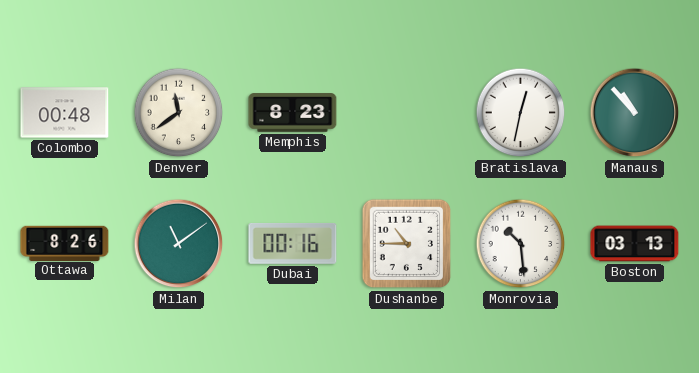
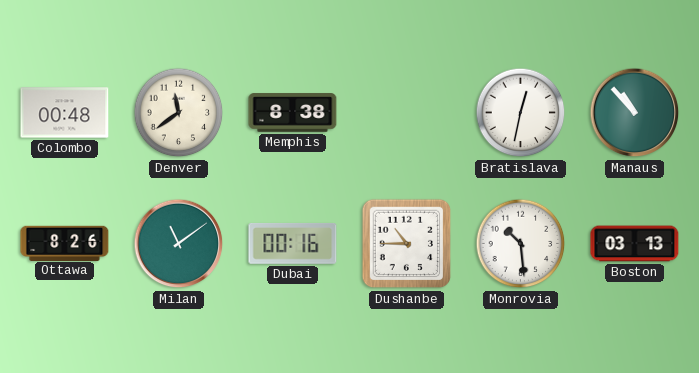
Memphis: 8:23 -> 8:38
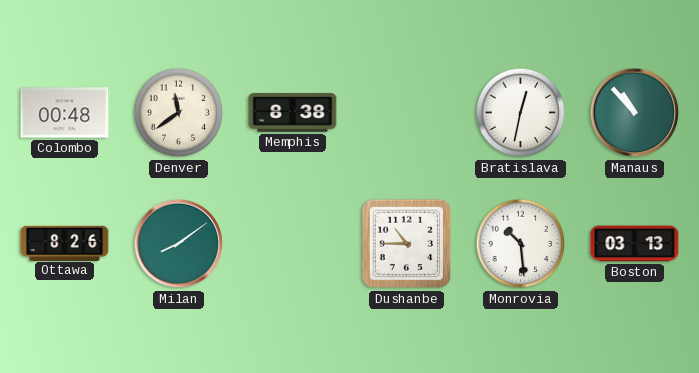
Milan: 11:09 -> 8:09
Dubai: 00:16 -> none
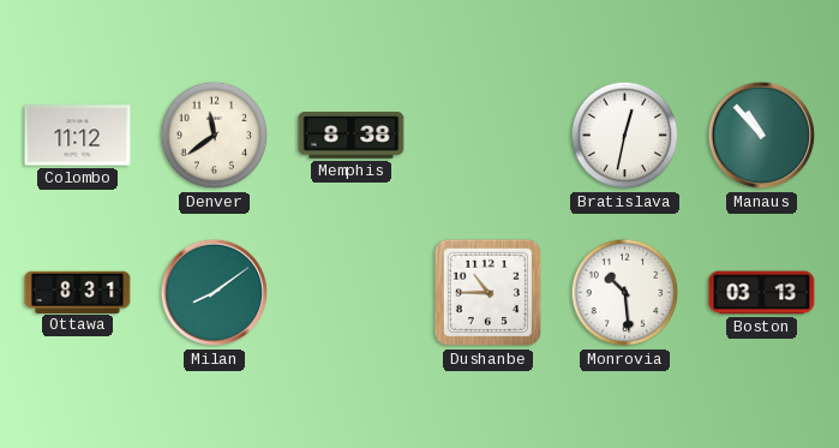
Colombo: 00:48 -> 11:12
Ottawa: 8:26 -> 8:31
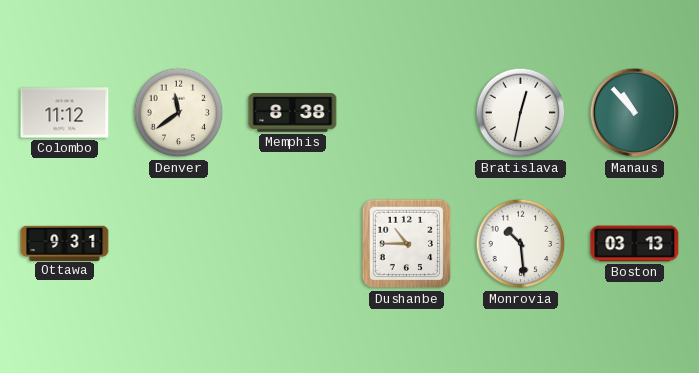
Ottawa: 8:31 -> 9:31
Milan: 8:09 -> none
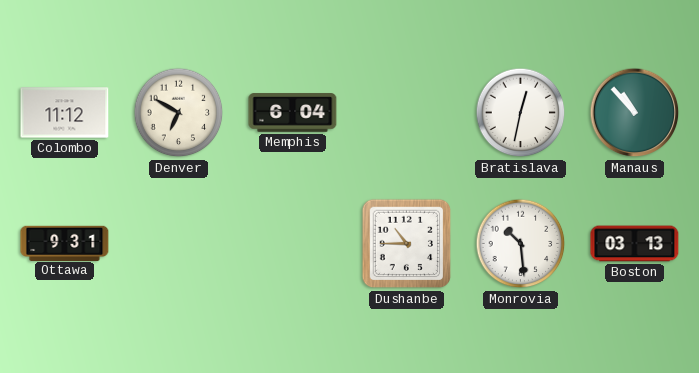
Denver: 11:39 -> 6:50
Memphis: 8:38 -> 6:04
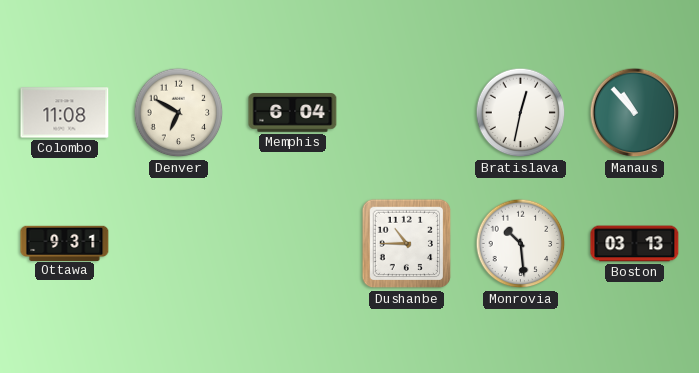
Colombo: 11:12 -> 11:08
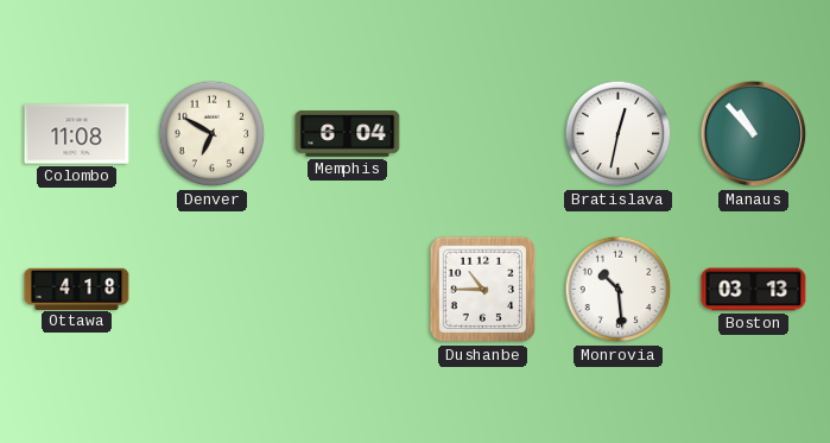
Ottawa: 9:31 -> 4:18
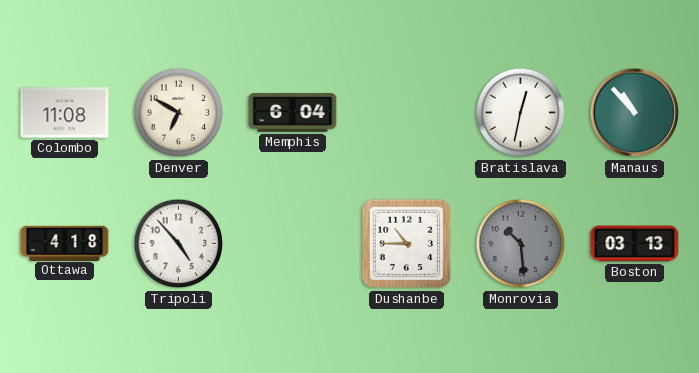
Tripoli: none -> 4:53
Monrovia dial: white -> grey
